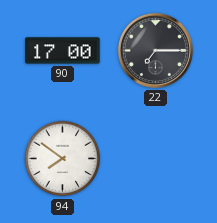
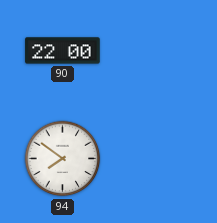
90: 17:00 -> 22:00
22: 7:15 -> none
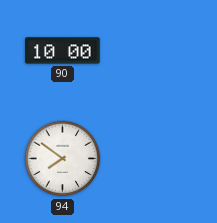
90: 22:00 -> 10:00
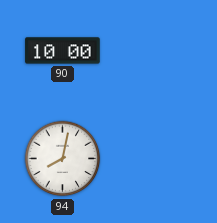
94: 7:51 -> 8:02
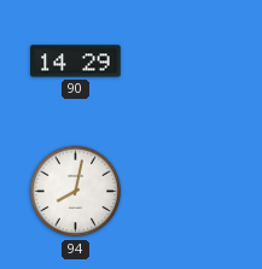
90: 10:00 -> 14:29
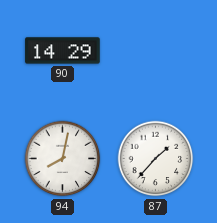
87: none -> 1:37
